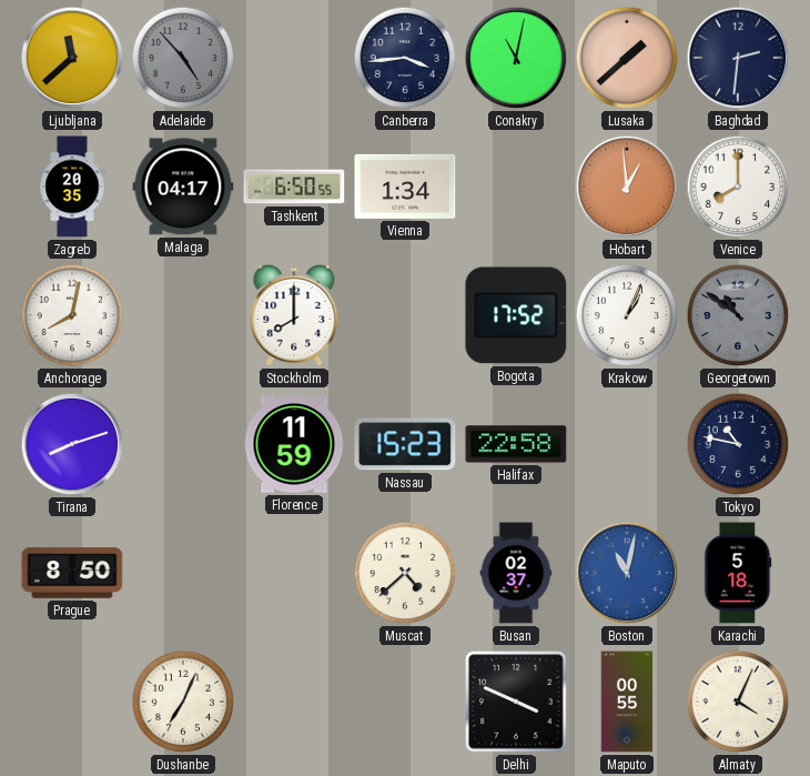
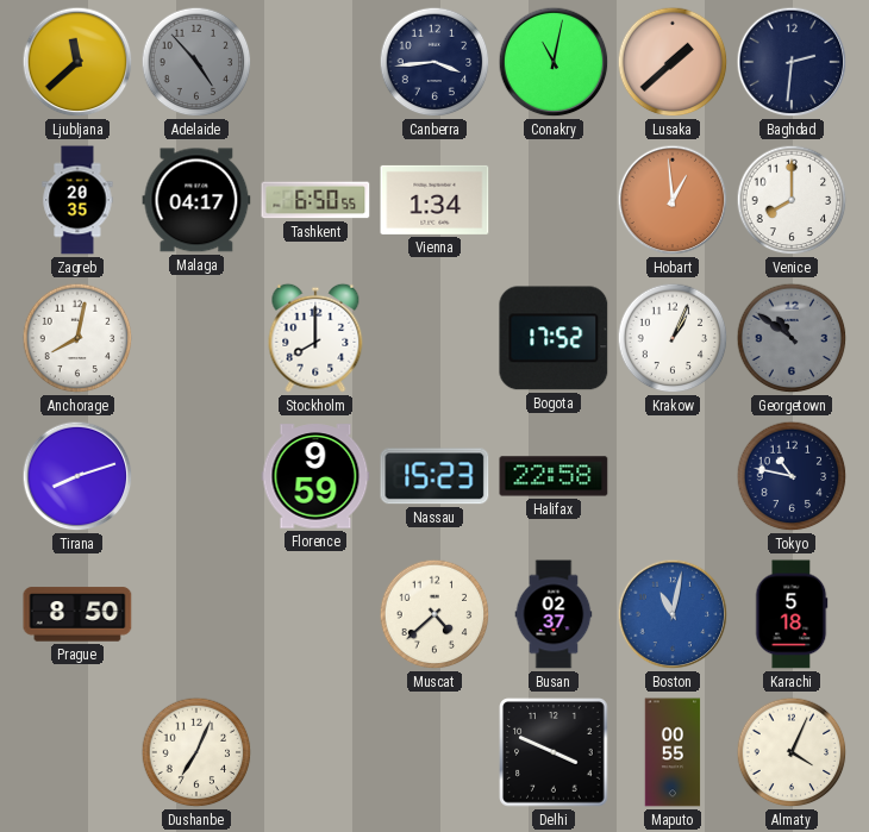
Florence: 11:59 -> 9:59
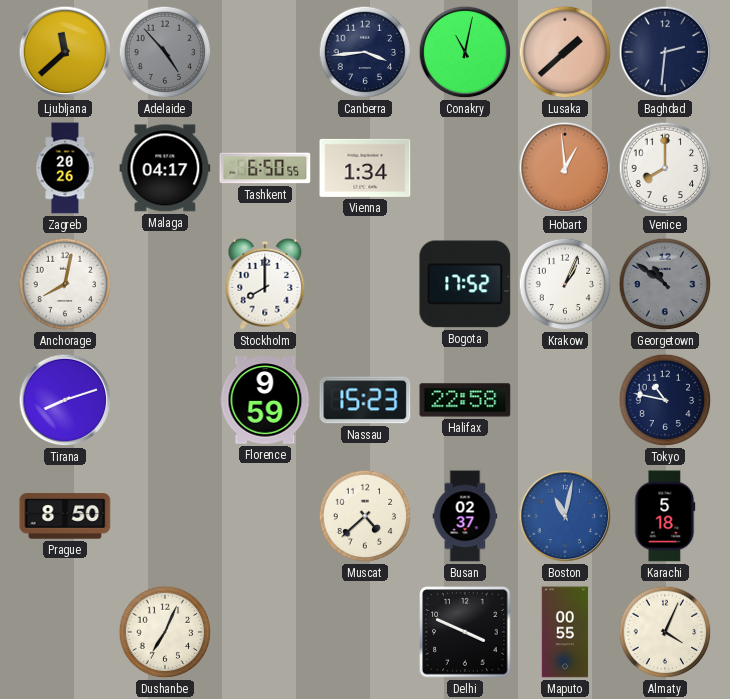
Zagreb: 20:35 -> 20:26
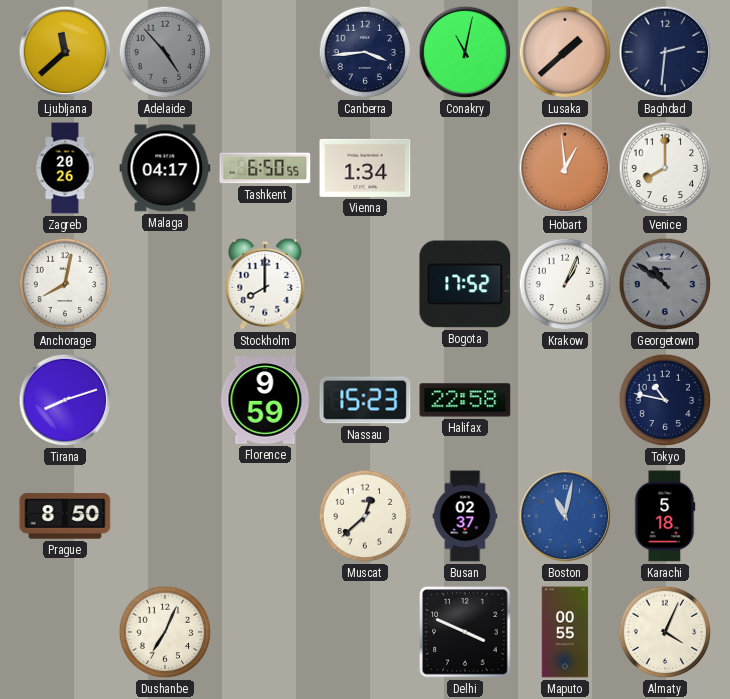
Muscat: 4:38 -> 12:38
